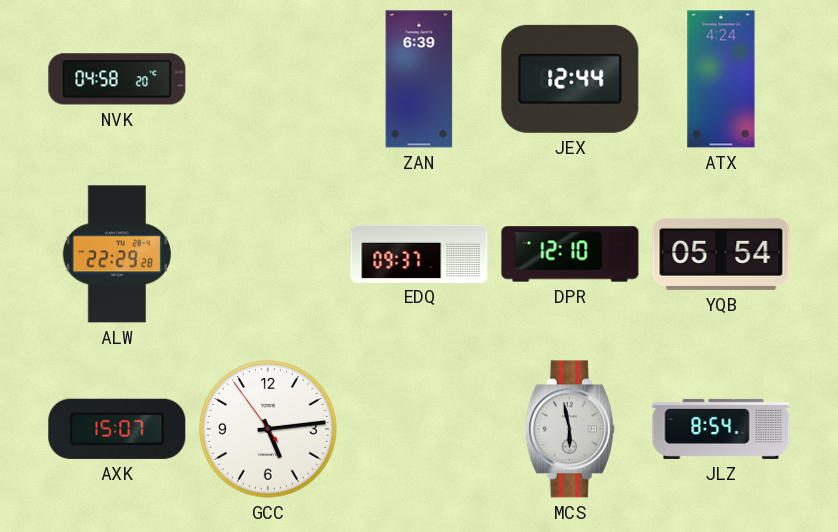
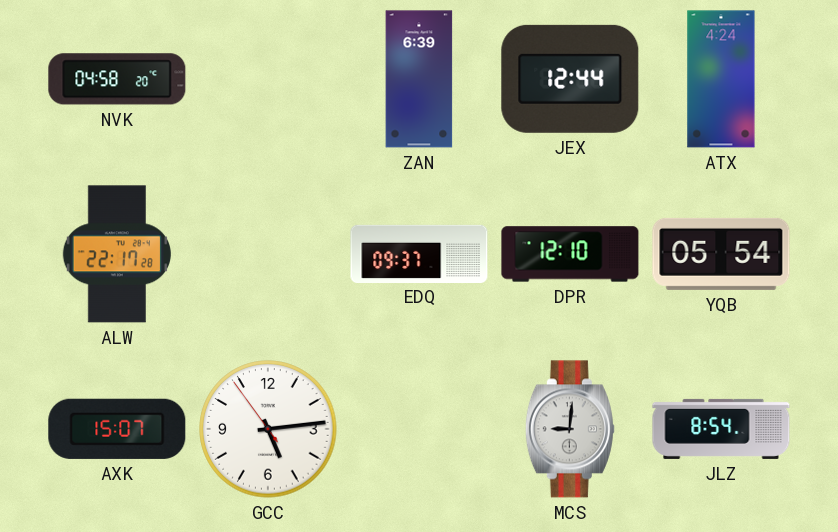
ALW: 22:29 -> 22:17
MCS: 5:58 -> 9:01
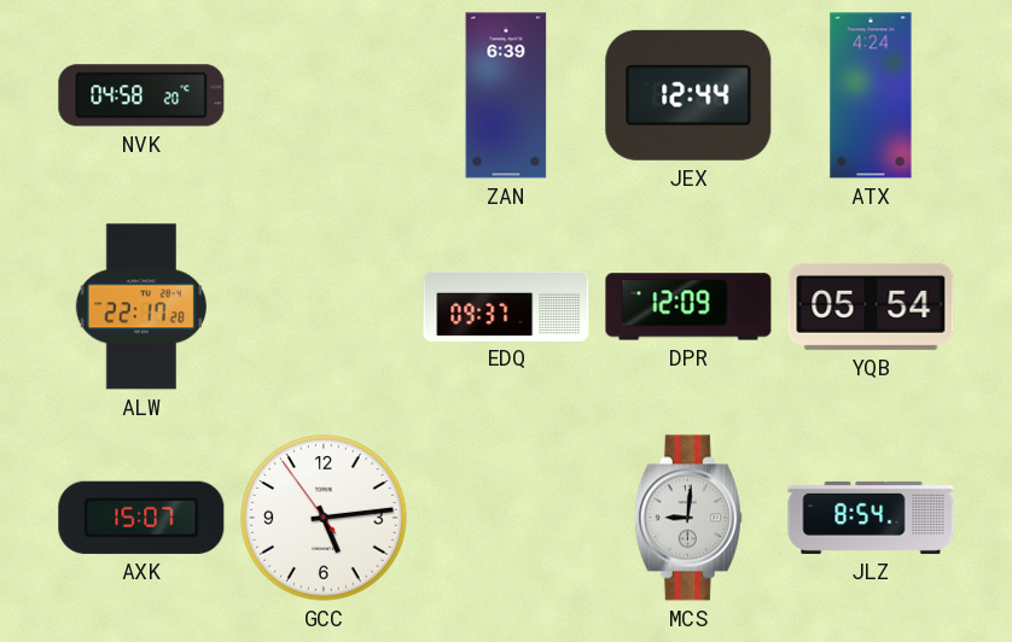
DPR: 12:10 -> 12:09
